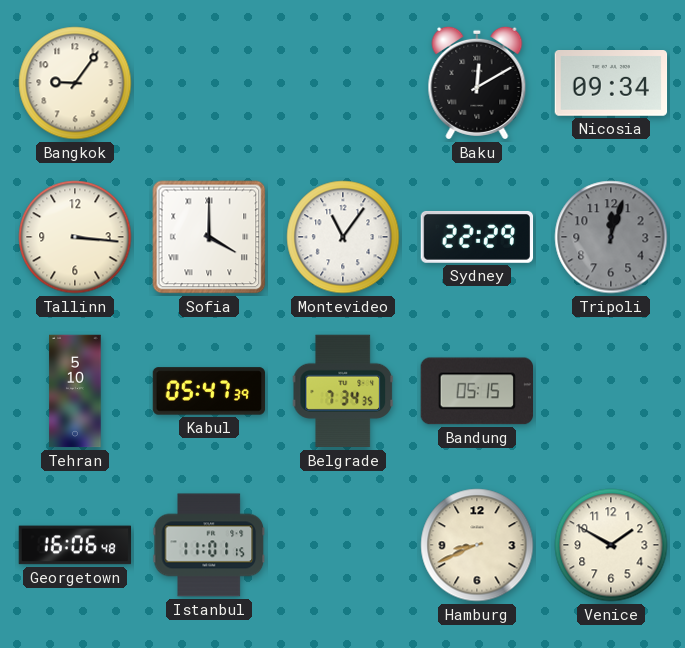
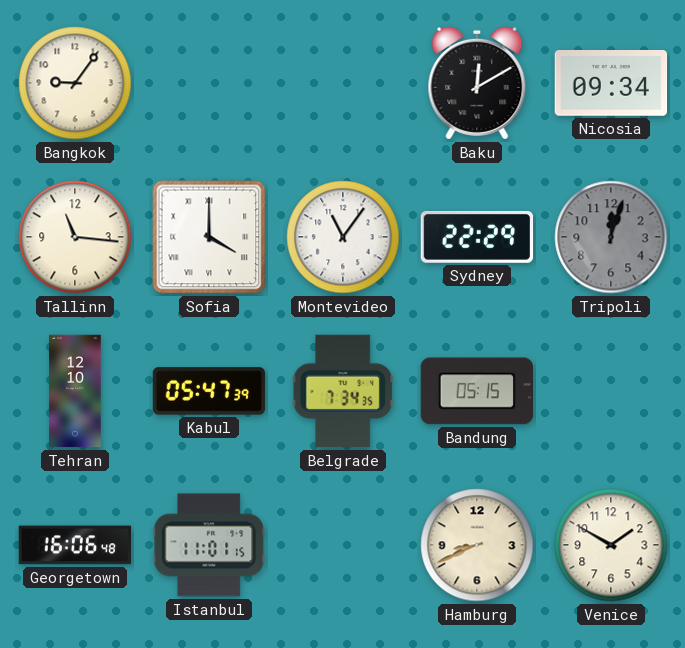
Tallinn: 3:16 -> 11:16
Tehran: 5:10 -> 12:10
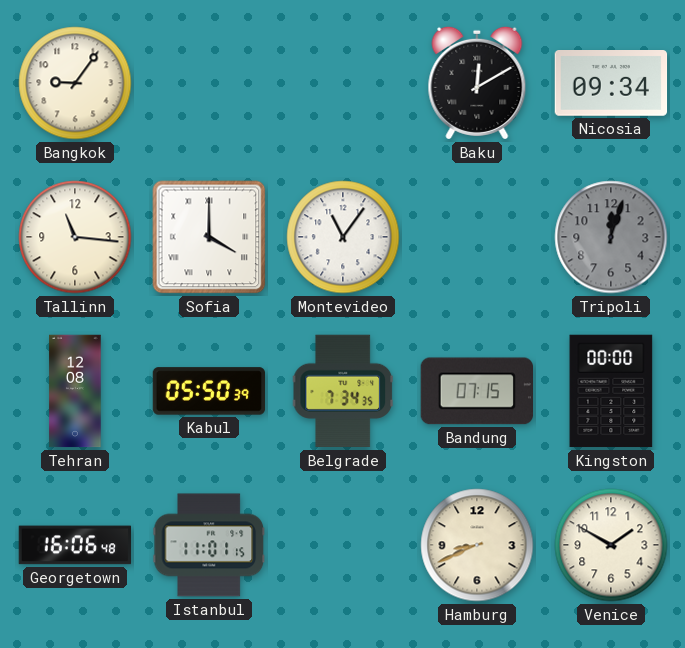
Sydney: 22:29 -> none
Tehran: 12:10 -> 12:08
Kabul: 05:47 -> 05:50
Bandung: 05:15 -> 07:15
Kingston: none -> 00:00
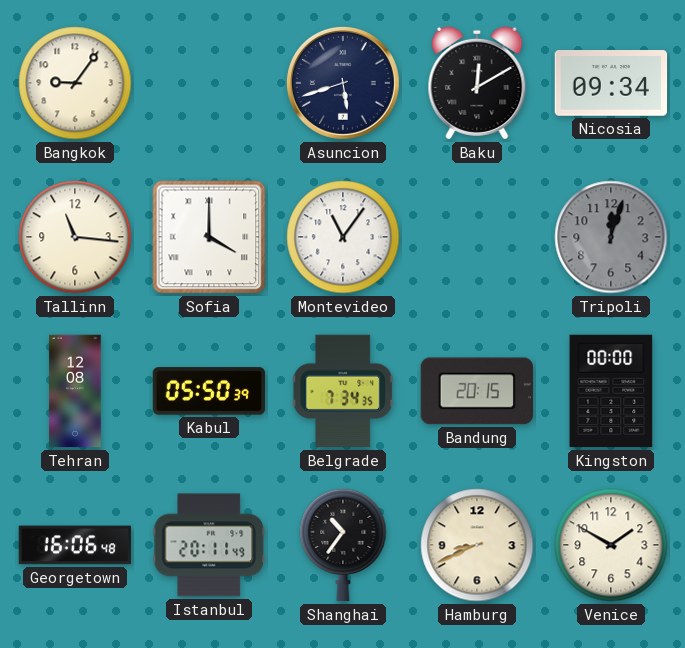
Asuncion: none -> 5:42
Bandung: 07:15 -> 20:15
Istanbul: 11:01 -> 20:11
Shanghai: none -> 10:36
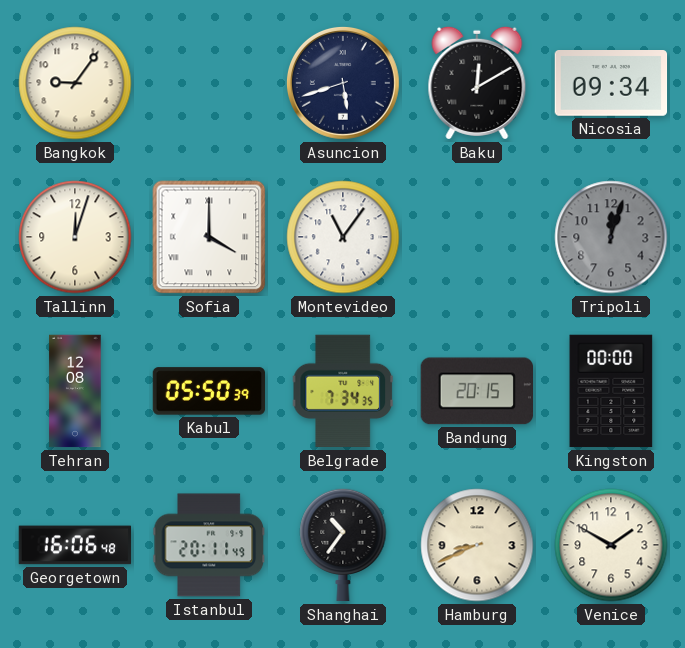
Tallinn: 11:16 -> 12:03
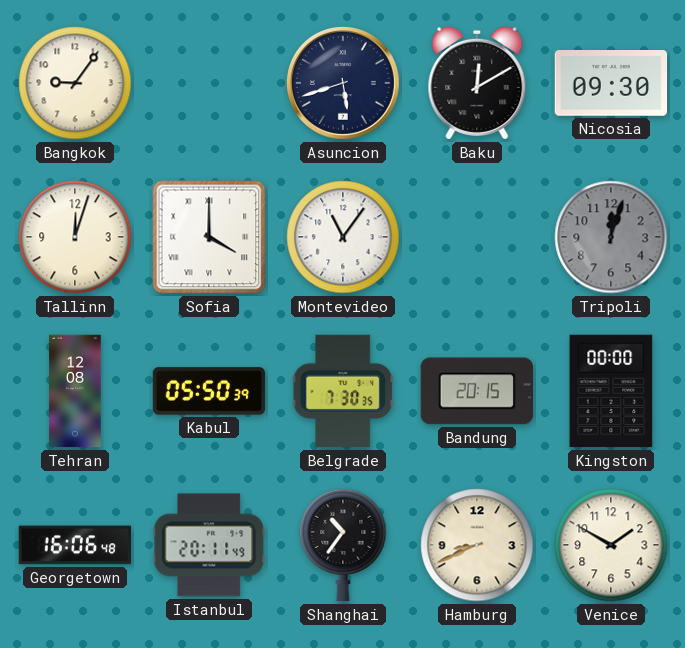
Nicosia: 09:34 -> 09:30
Belgrade: 7:34 -> 7:30
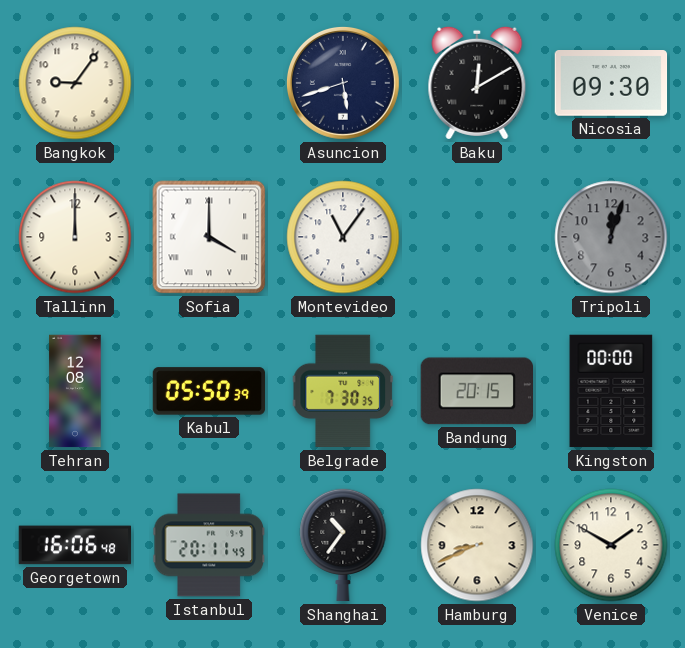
Tallinn: 12:03 -> 12:00
